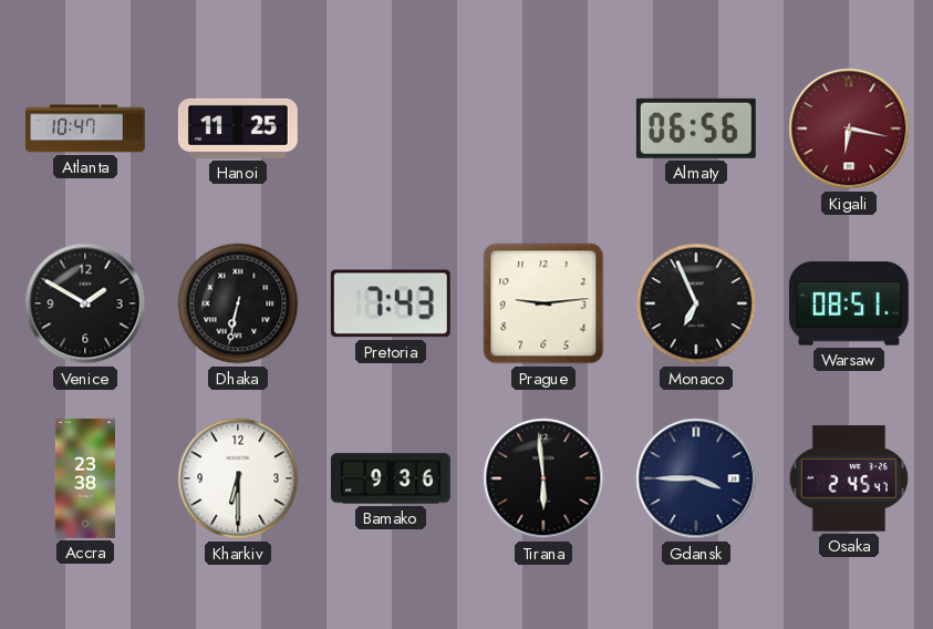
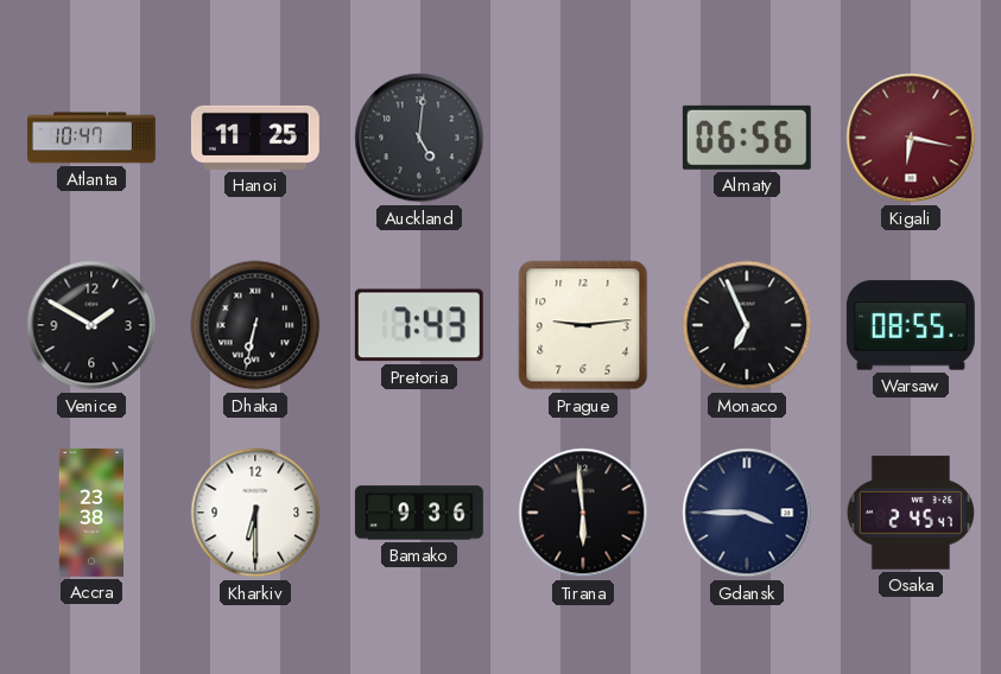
Auckland: none -> 5:01
Warsaw: 08:51 -> 08:55
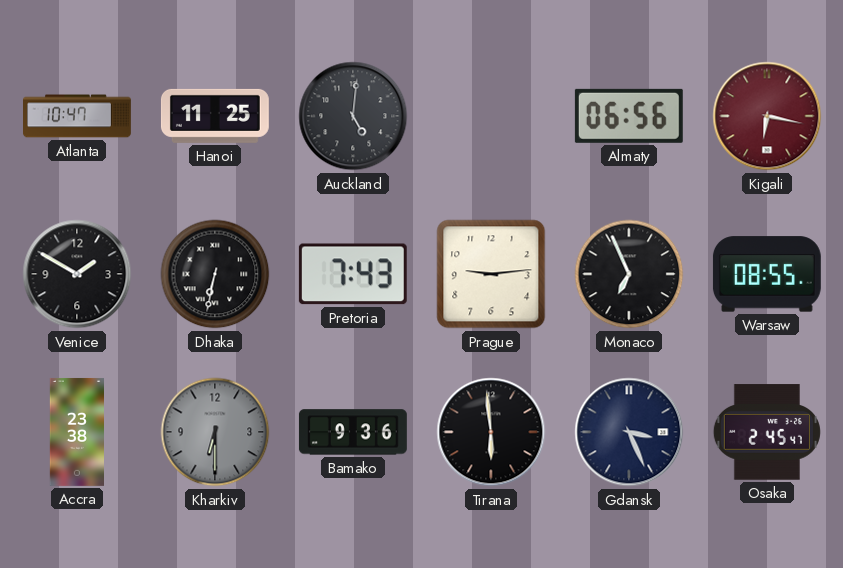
Kharkiv dial: white -> grey
Gdansk: 3:45 -> 3:26
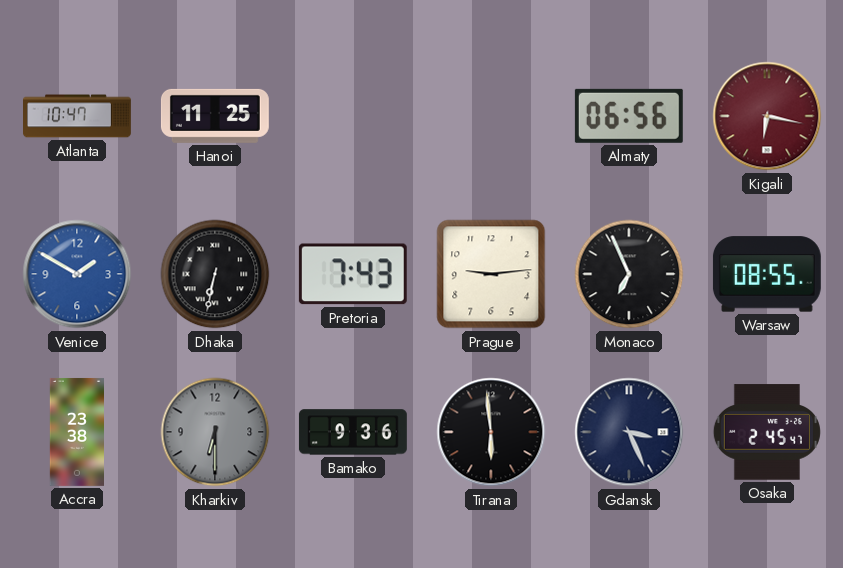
Auckland: 5:01 -> none
Venice dial: black -> blue
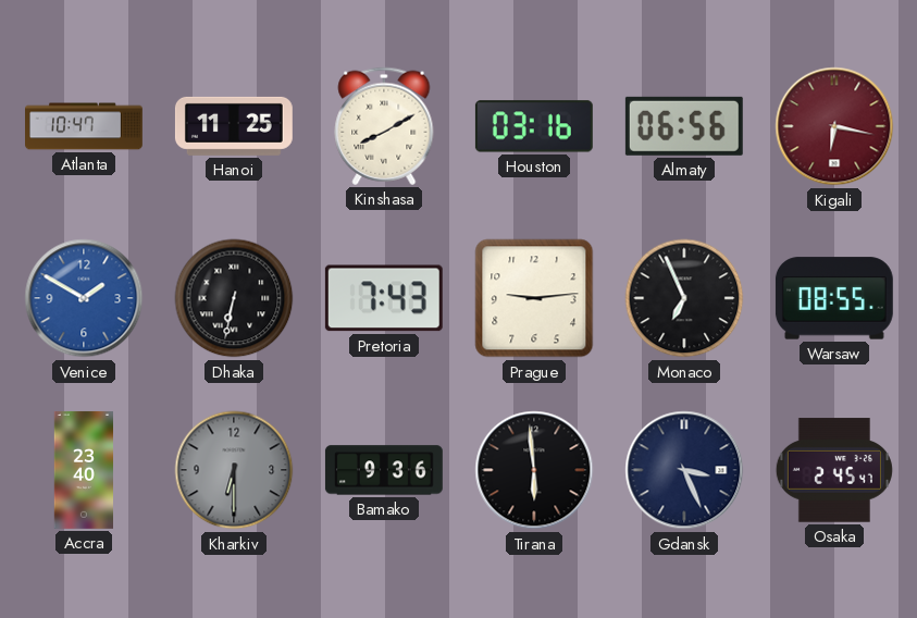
Kinshasa: none -> 8:10
Houston: none -> 03:16
Accra: 23:38 -> 23:40
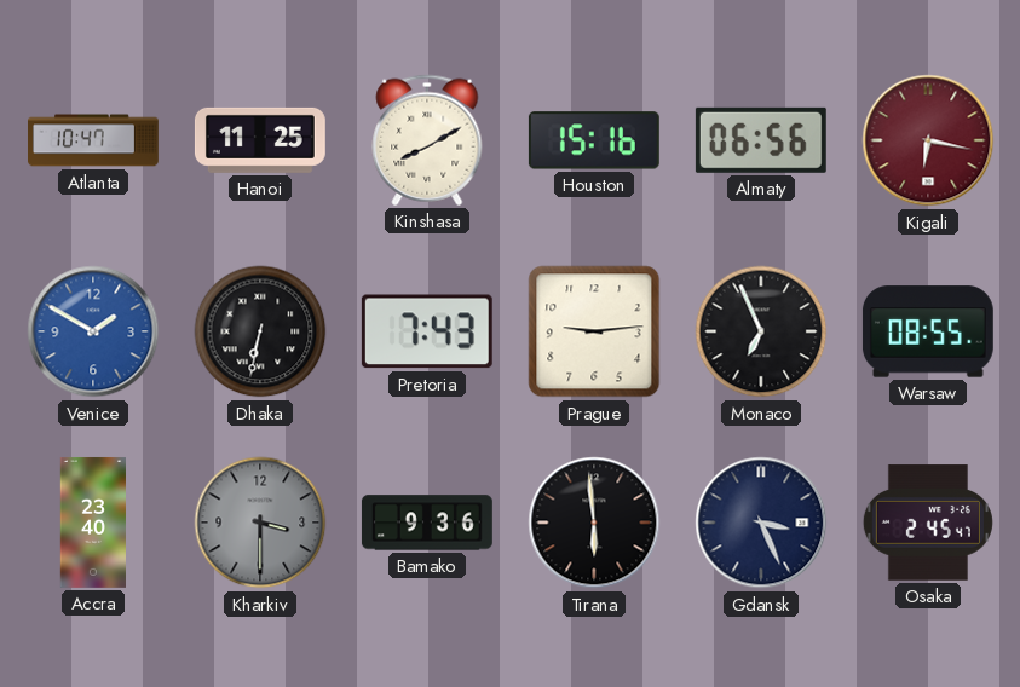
Houston: 03:16 -> 15:16
Kharkiv: 6:30 -> 3:30
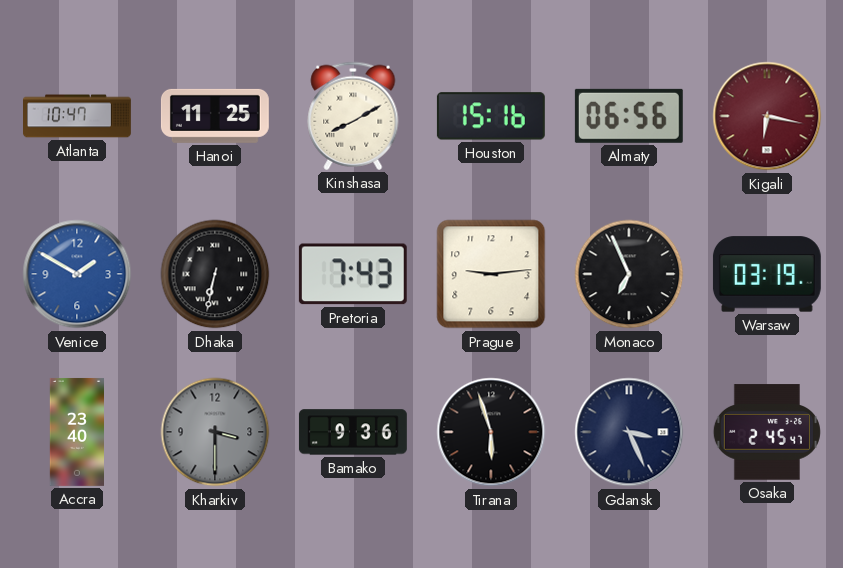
Warsaw: 08:55 -> 03:19
Tirana: 5:59 -> 5:57
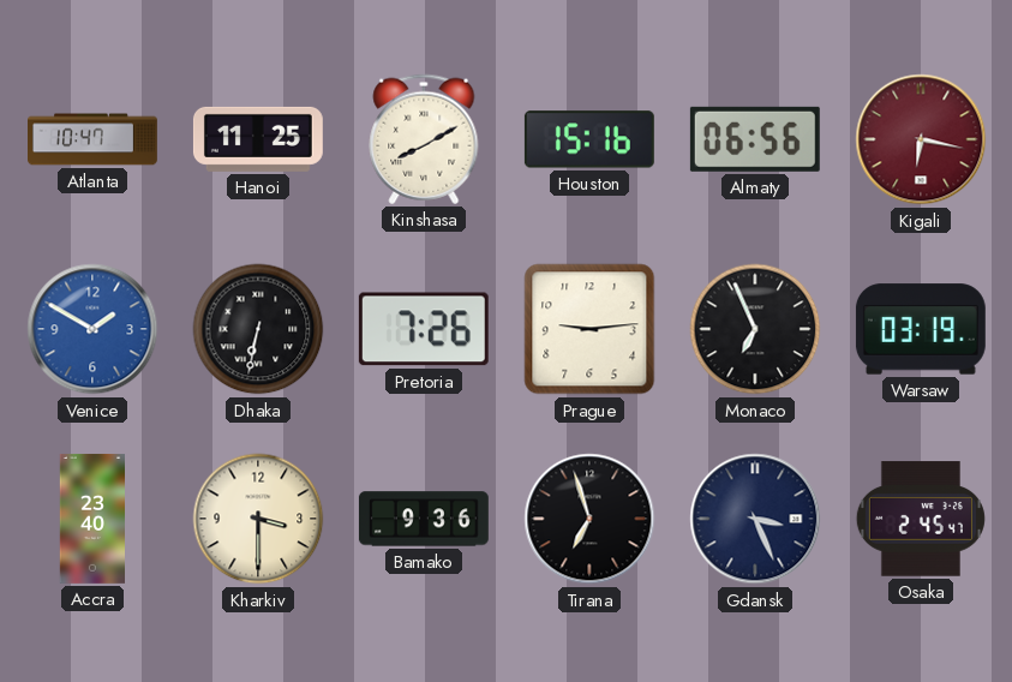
Pretoria: 7:43 -> 7:26
Kharkiv dial: grey -> cream
Tirana: 5:57 -> 6:57
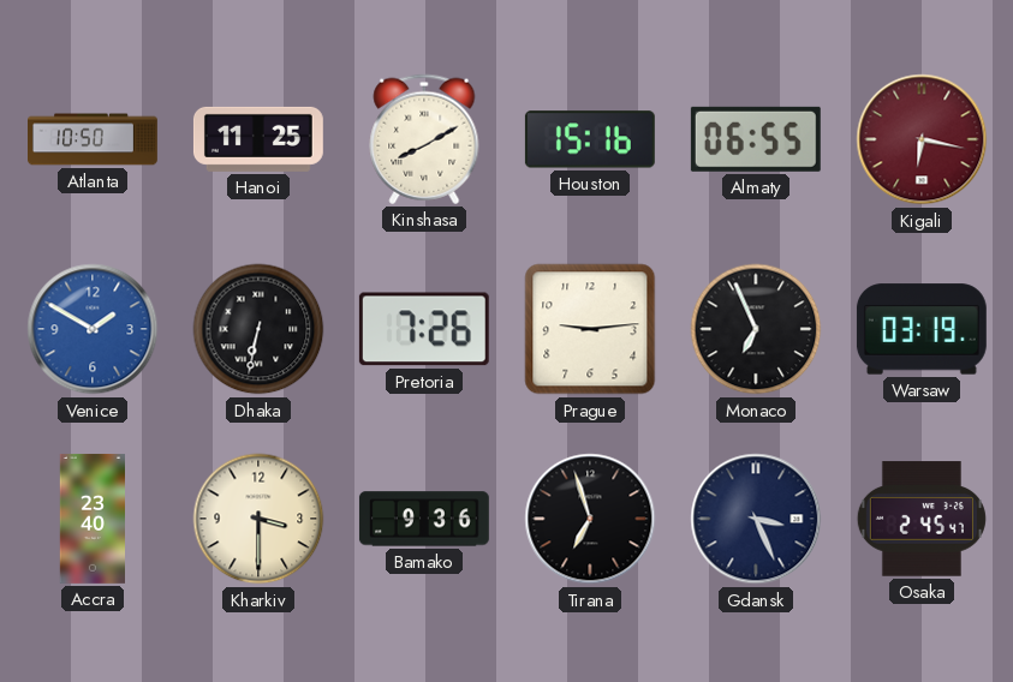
Atlanta: 10:47 -> 10:50
Almaty: 06:56 -> 06:55
